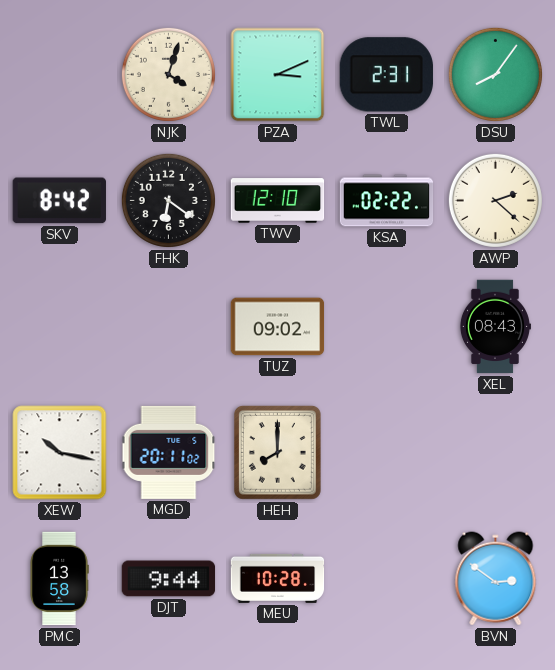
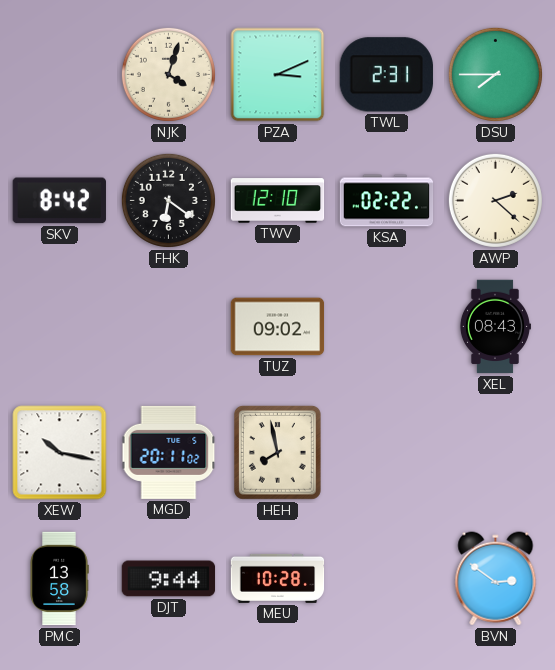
DSU: 8:06 -> 7:45
HEH: 8:00 -> 7:58
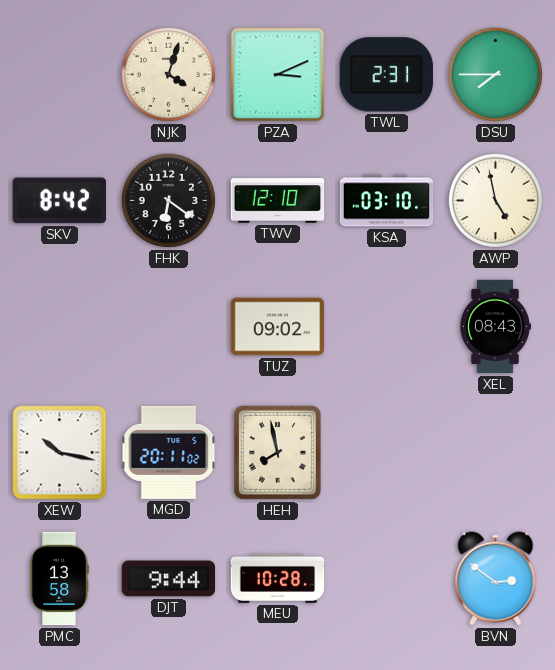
KSA: 02:22 -> 03:10
AWP: 2:22 -> 4:58
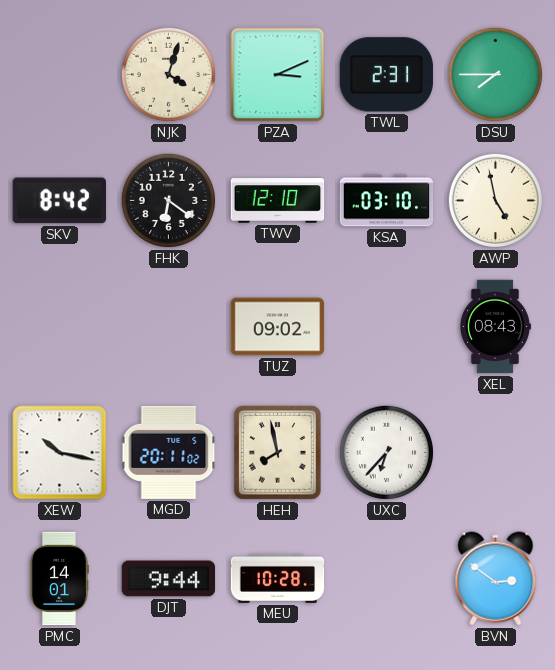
UXC: none -> 6:37
PMC: 13:58 -> 14:01
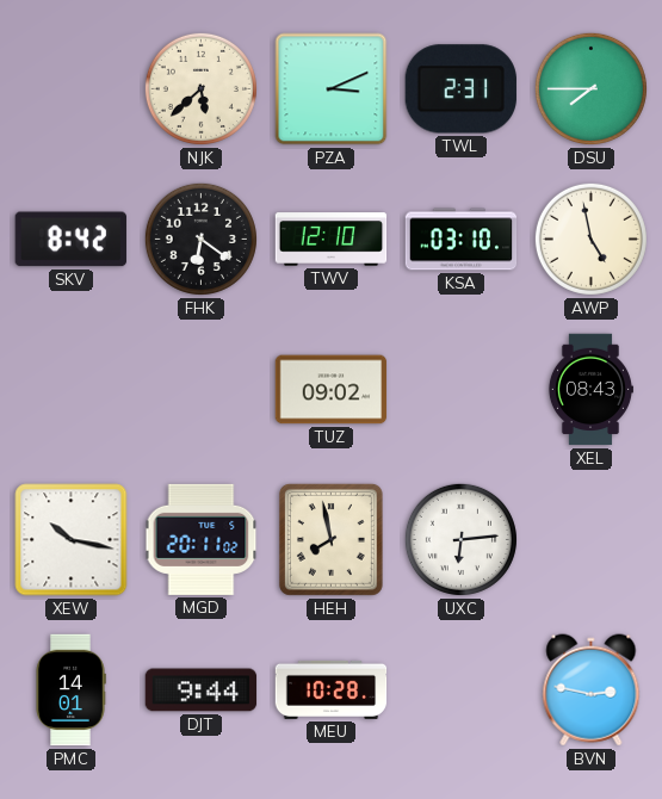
NJK: 4:03 -> 5:38
UXC: 6:37 -> 6:14
BVN: 2:51 -> 2:47
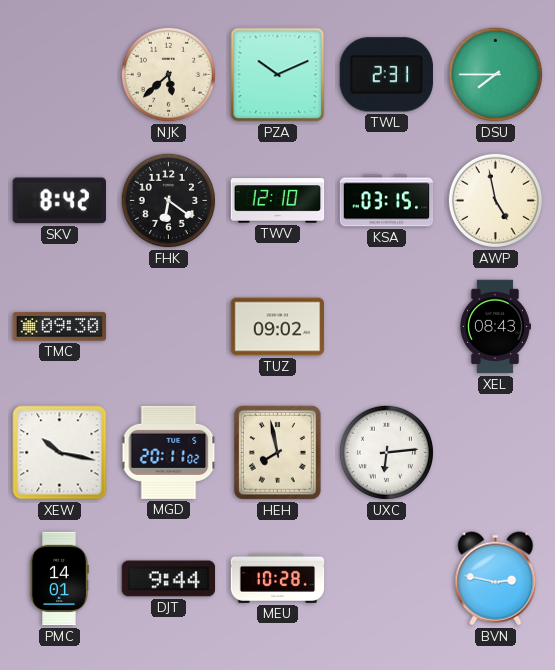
PZA: 3:11 -> 10:11
KSA: 03:10 -> 03:15
TMC: none -> 09:30
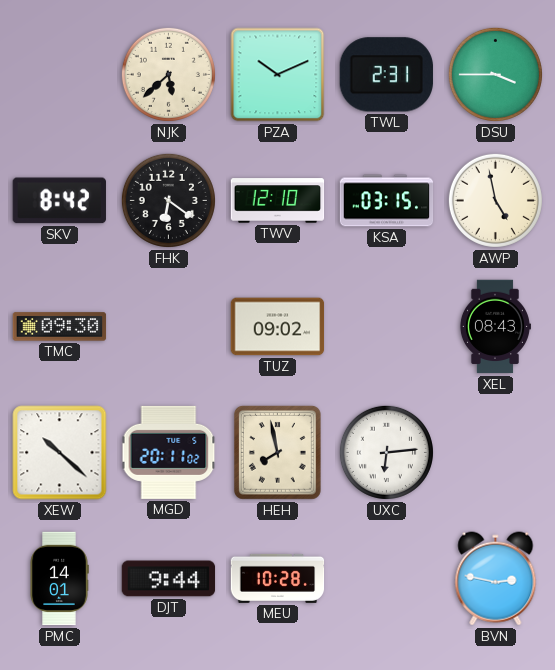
DSU: 7:45 -> 3:45
XEW: 10:17 -> 10:22
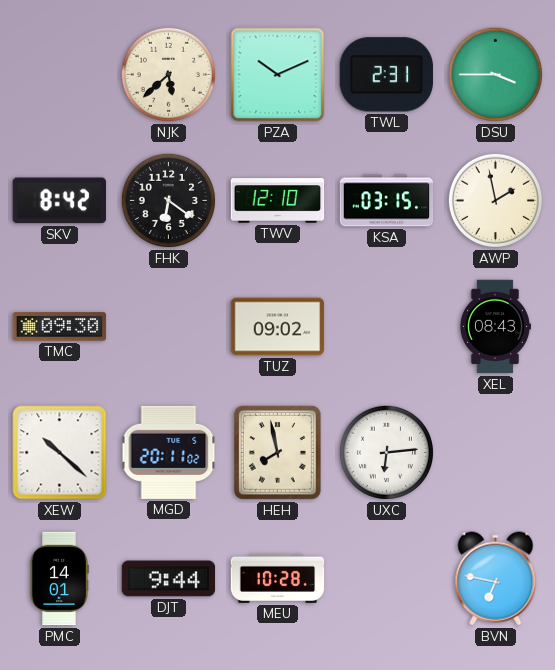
AWP: 4:58 -> 1:58
BVN: 2:47 -> 6:47
